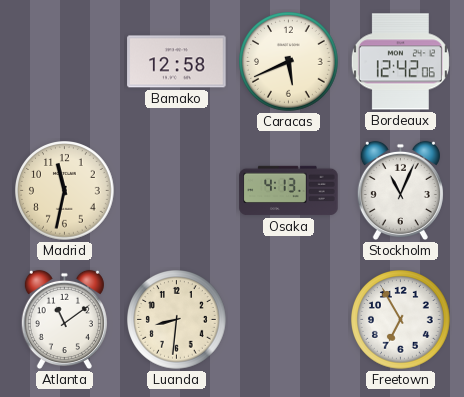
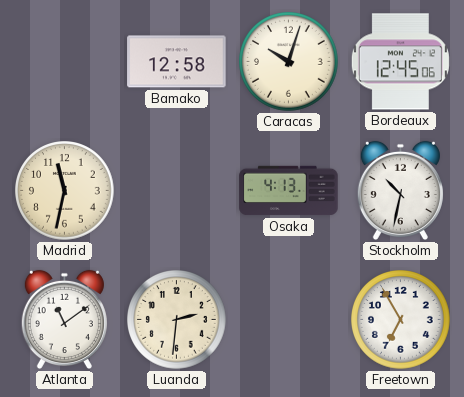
Caracas: 5:41 -> 10:03
Bordeaux: 12:42 -> 12:45
Stockholm: 11:04 -> 10:32
Luanda: 8:31 -> 2:31
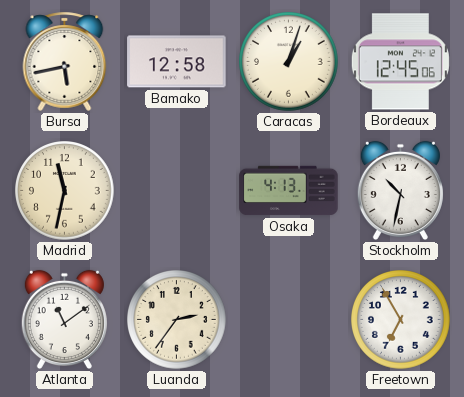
Bursa: none -> 5:43
Caracas: 10:03 -> 1:03
Luanda: 2:31 -> 2:36
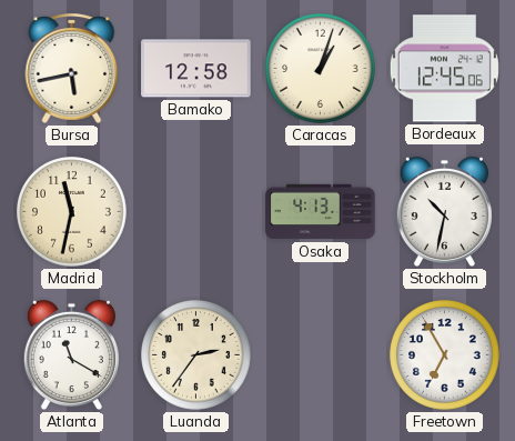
Atlanta: 11:09 -> 11:20
